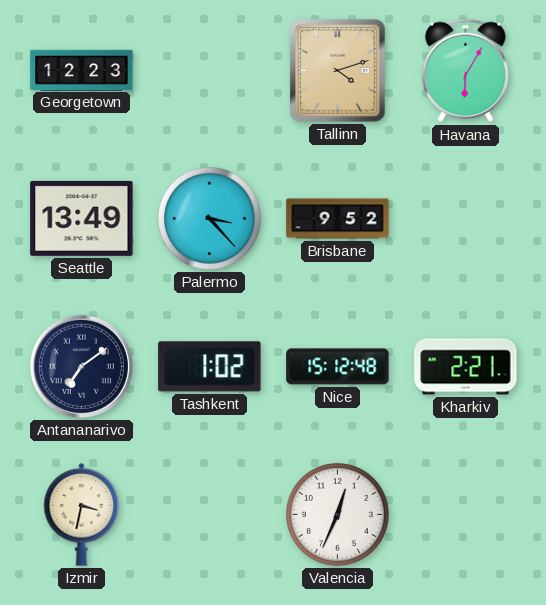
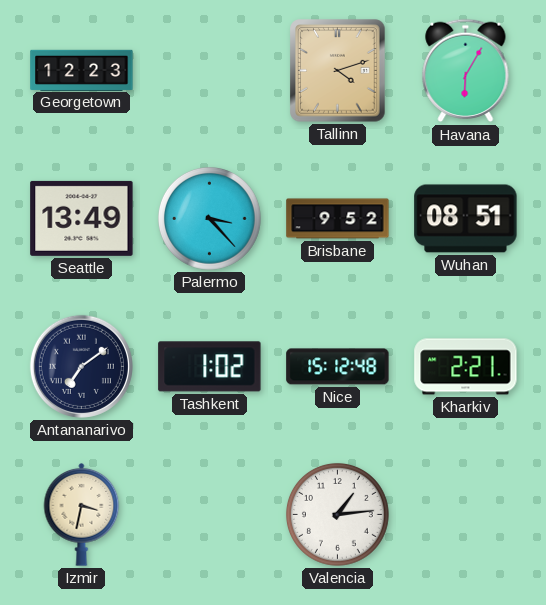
Wuhan: none -> 08:51
Valencia: 12:34 -> 1:14
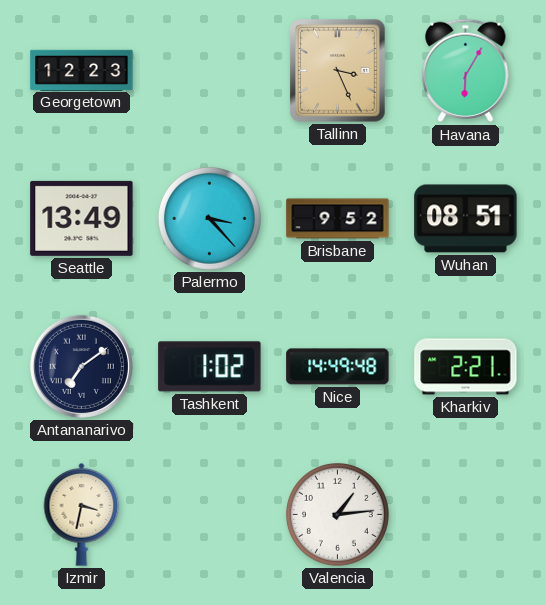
Tallinn: 4:12 -> 3:26
Nice: 15:12 -> 14:49
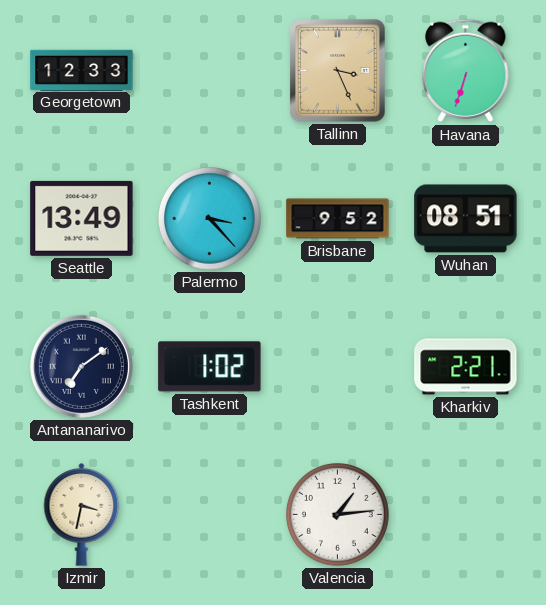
Georgetown: 12:23 -> 12:33
Havana: 6:05 -> 6:33
Nice: 14:49 -> none
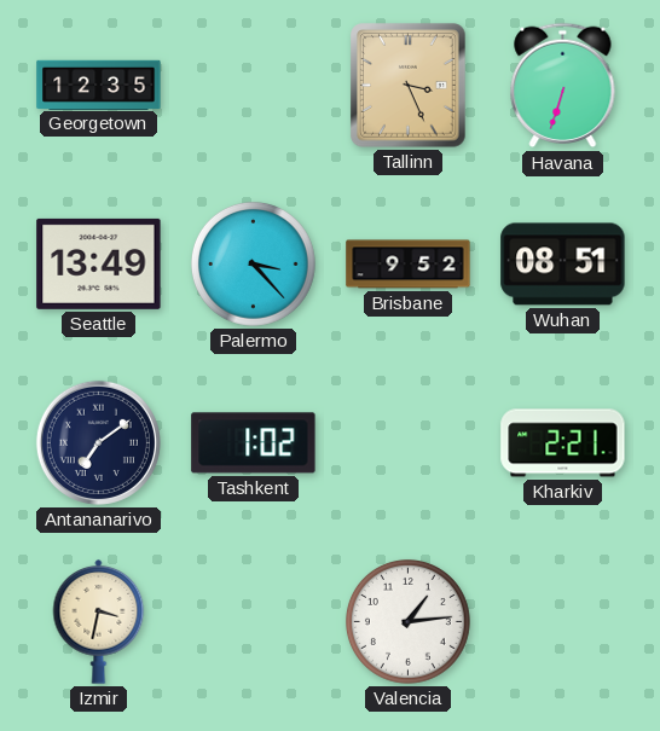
Georgetown: 12:33 -> 12:35
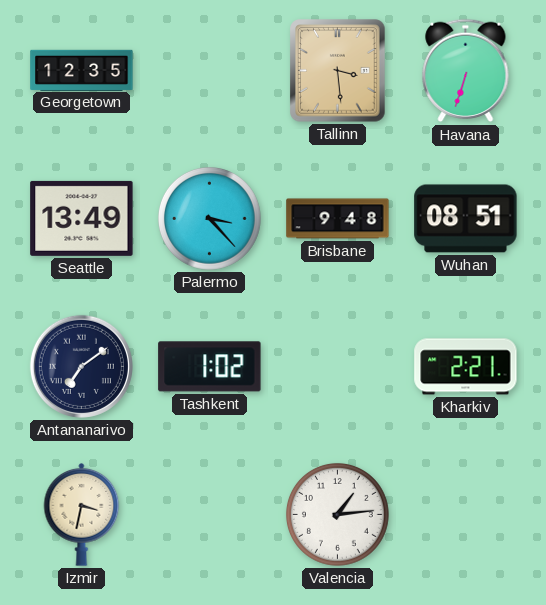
Tallinn: 3:26 -> 3:29
Brisbane: 9:52 -> 9:48
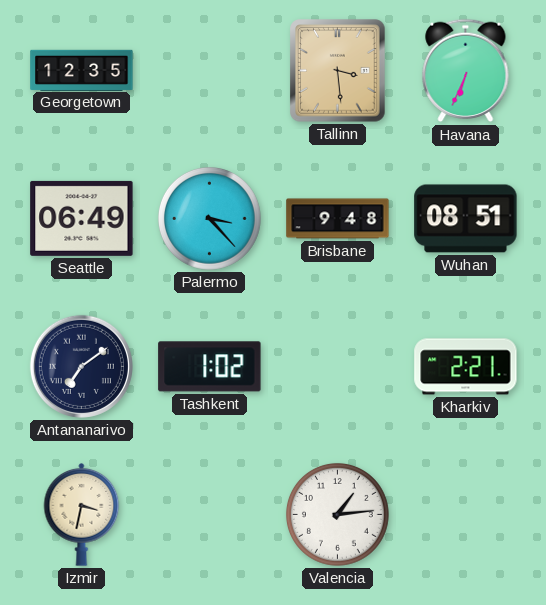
Havana: 6:33 -> 6:34
Seattle: 13:49 -> 06:49
